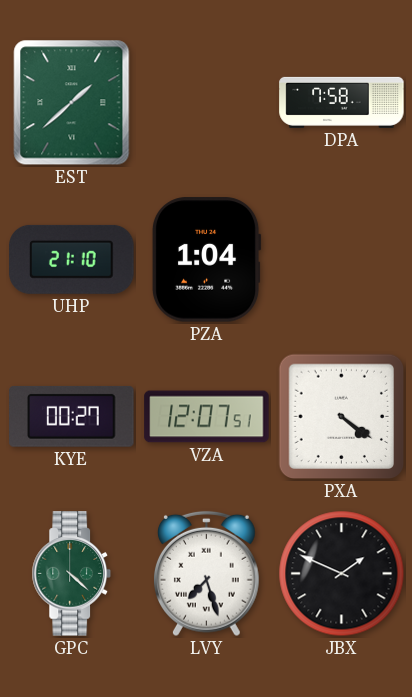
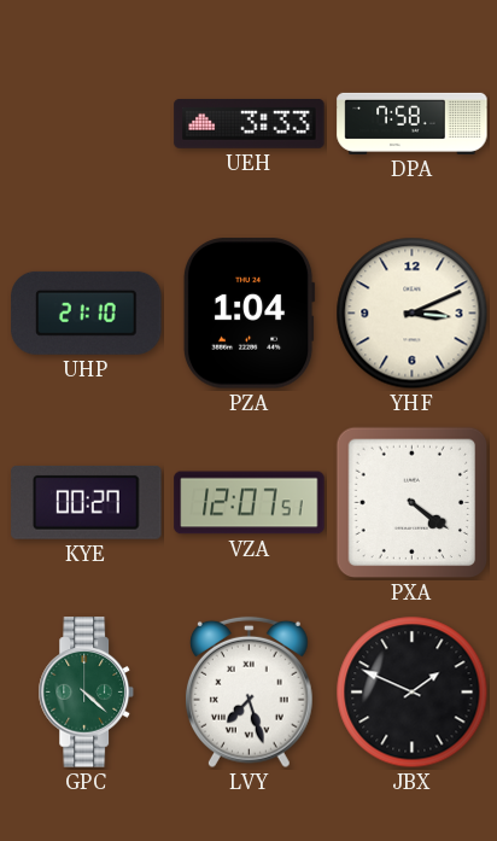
EST: 1:38 -> none
UEH: none -> 3:33
YHF: none -> 3:11
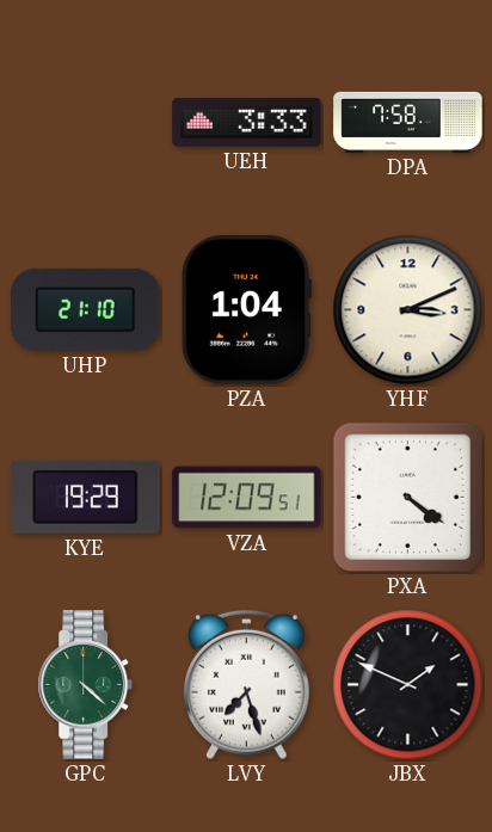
KYE: 00:27 -> 19:29
VZA: 12:07 -> 12:09
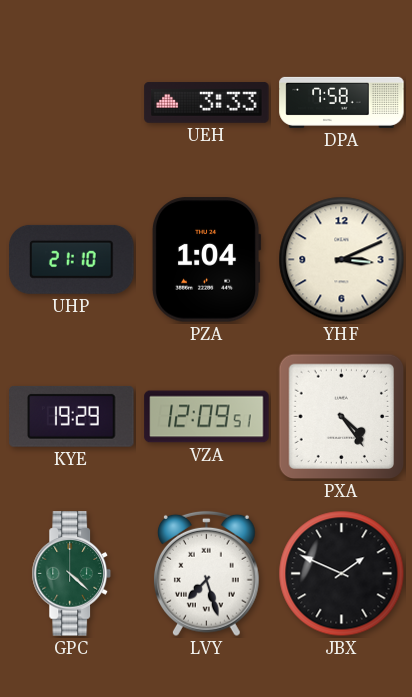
PXA: 4:21 -> 4:24
